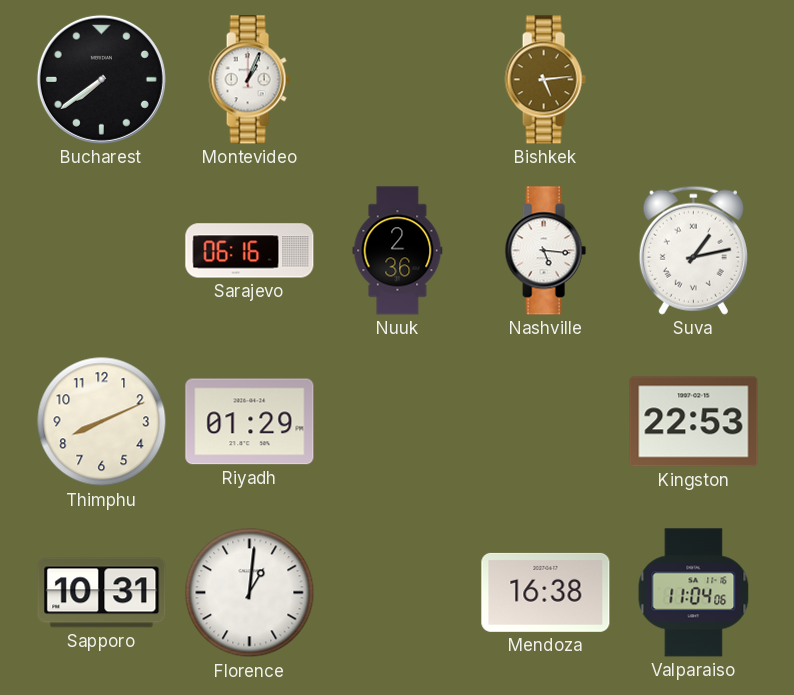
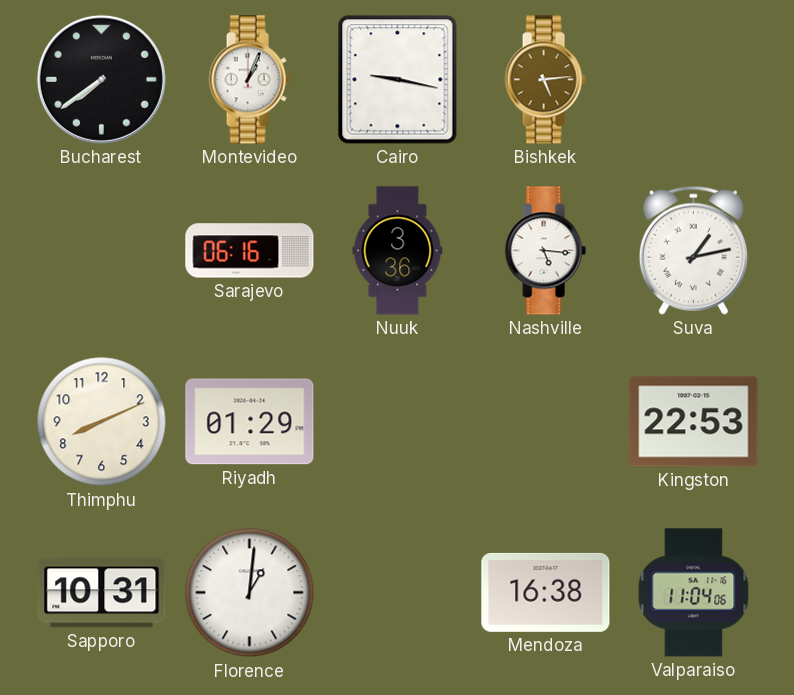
Cairo: none -> 9:17
Nuuk: 2:36 -> 3:36
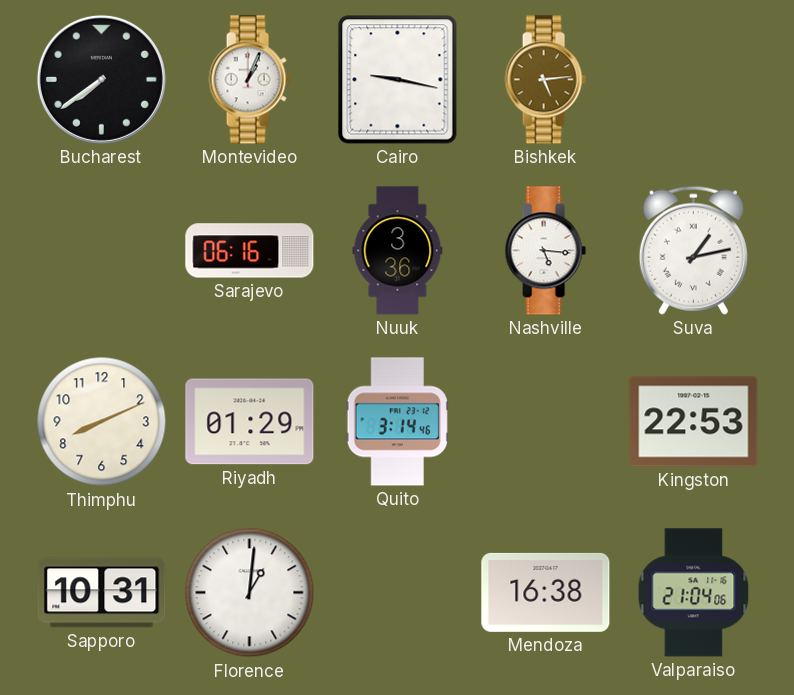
Quito: none -> 3:14
Valparaiso: 11:04 -> 21:04
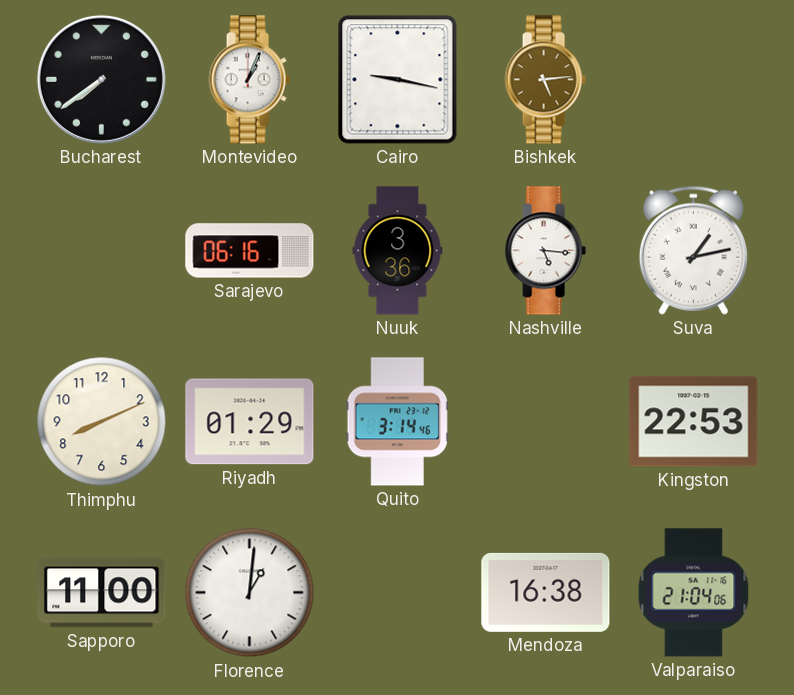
Sapporo: 10:31 -> 11:00
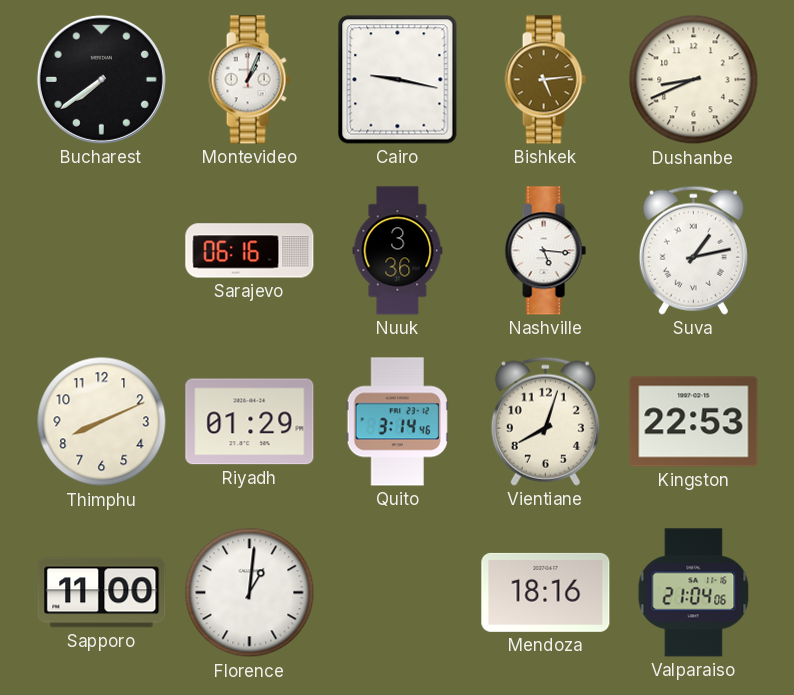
Dushanbe: none -> 8:41
Vientiane: none -> 8:03
Mendoza: 16:38 -> 18:16
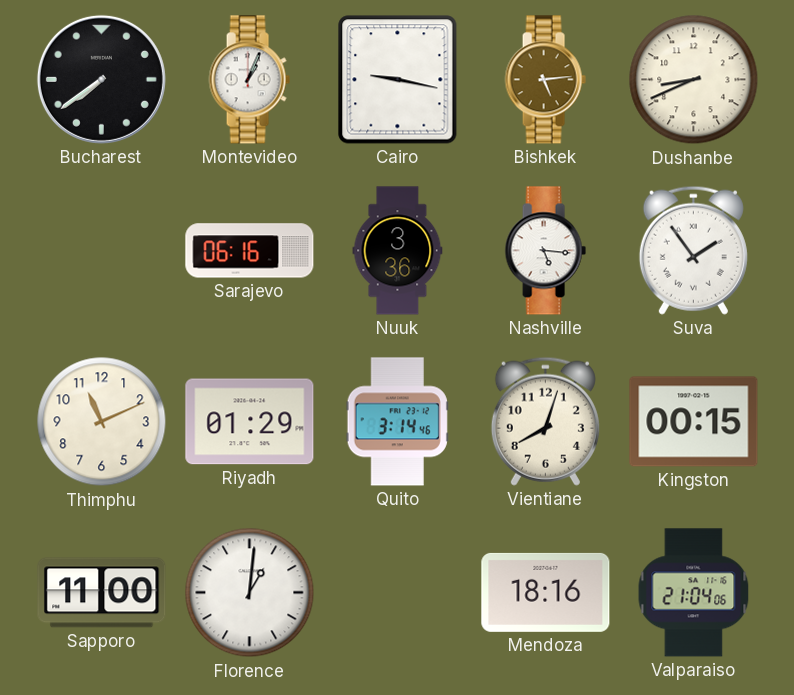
Suva: 1:13 -> 1:54
Thimphu: 8:11 -> 11:11
Kingston: 22:53 -> 00:15
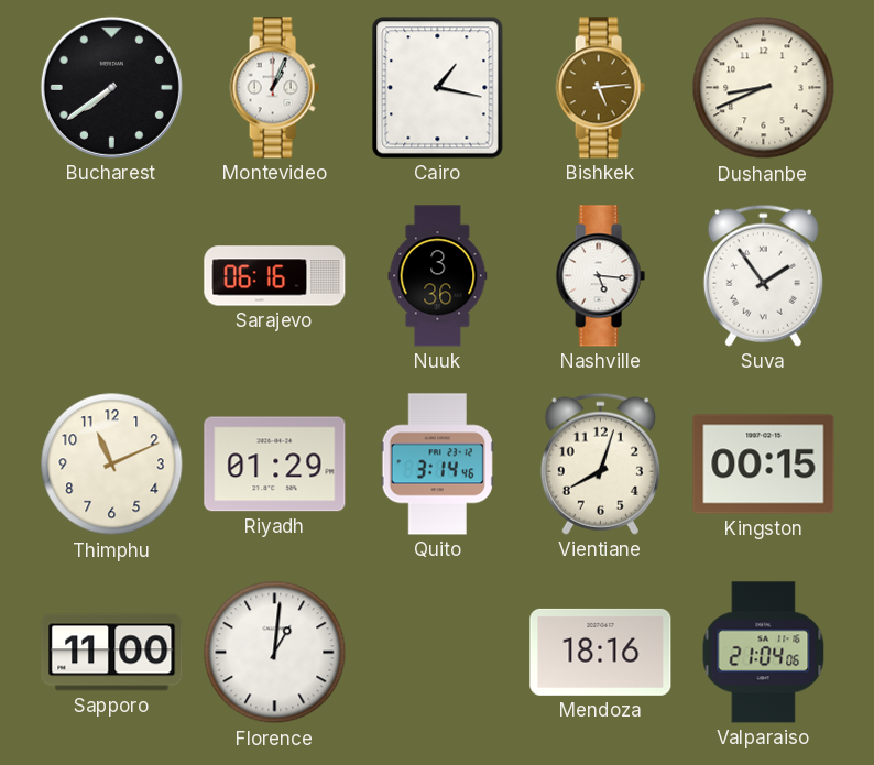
Cairo: 9:17 -> 1:17
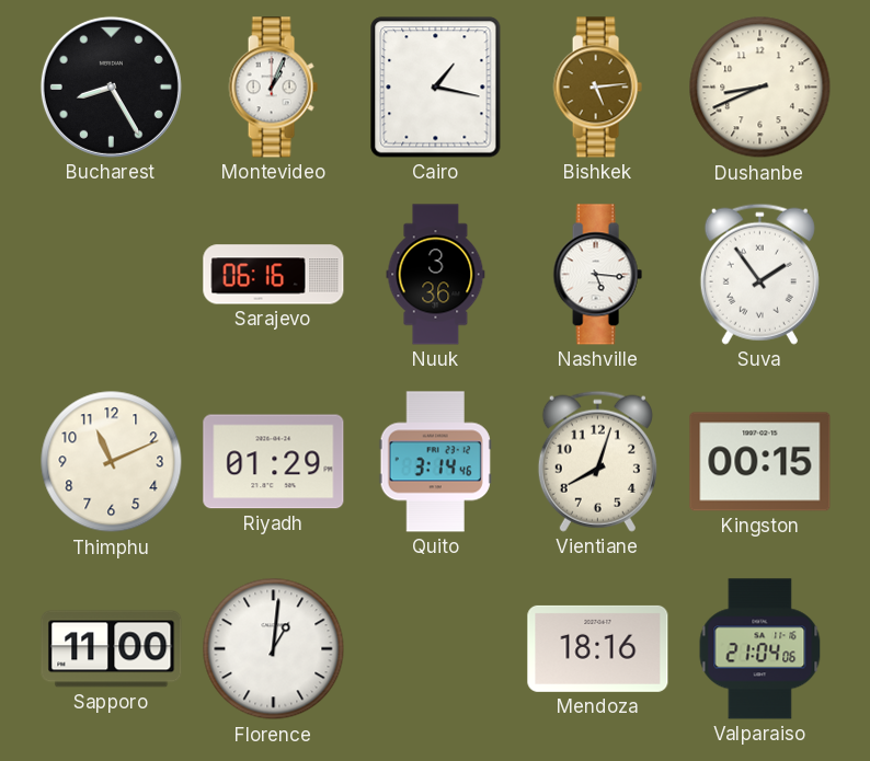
Bucharest: 7:39 -> 8:25
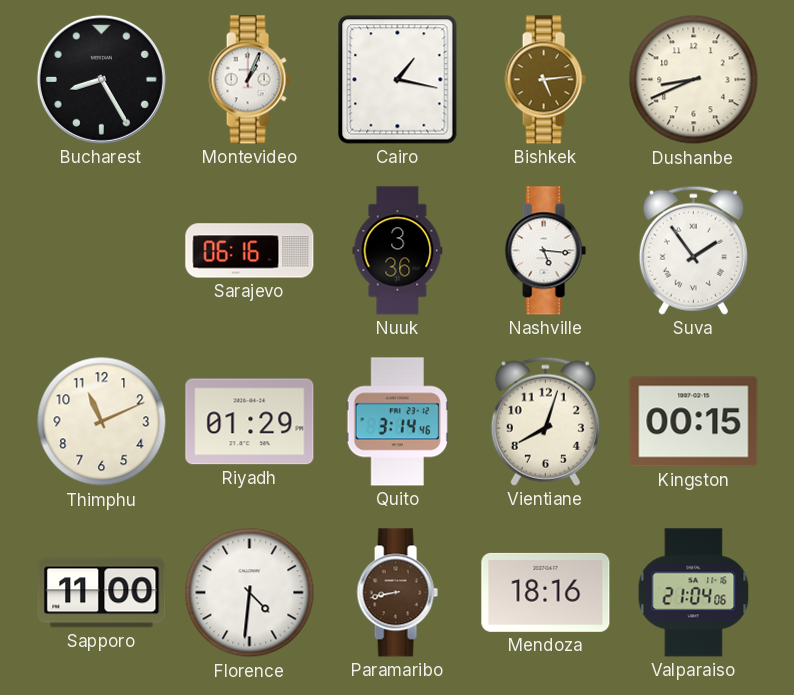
Florence: 1:01 -> 4:31
Paramaribo: none -> 8:43
